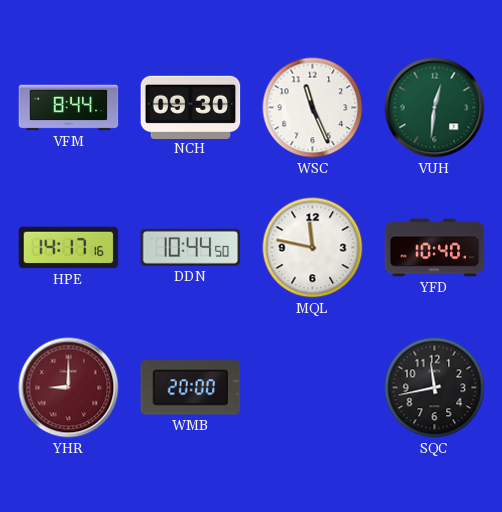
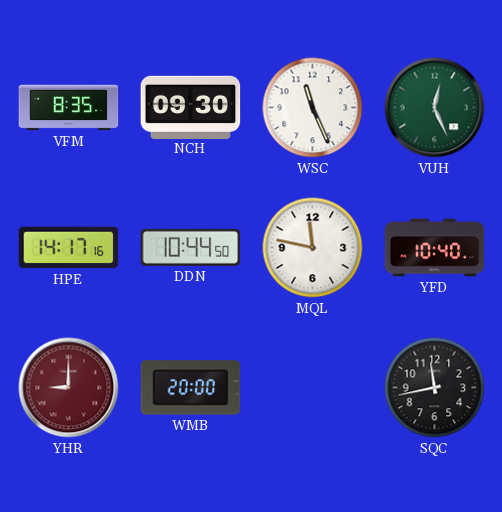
VFM: 8:44 -> 8:35
VUH: 12:31 -> 12:26
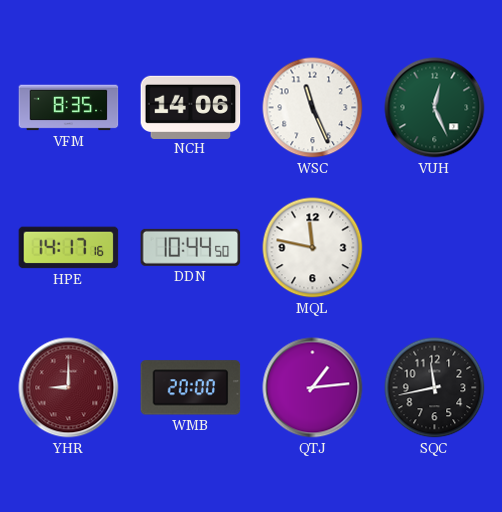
NCH: 09:30 -> 14:06
YFD: 10:40 -> none
QTJ: none -> 1:14
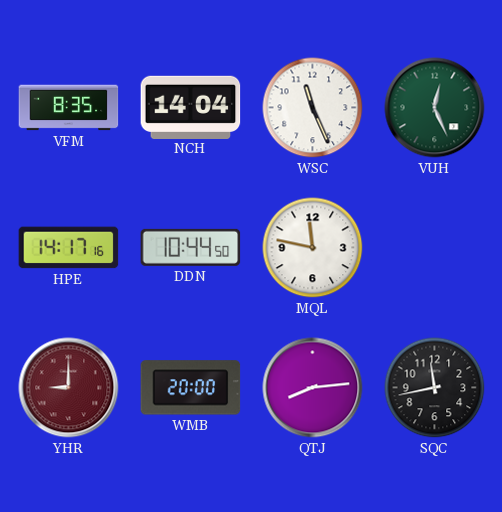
NCH: 14:06 -> 14:04
QTJ: 1:14 -> 8:14
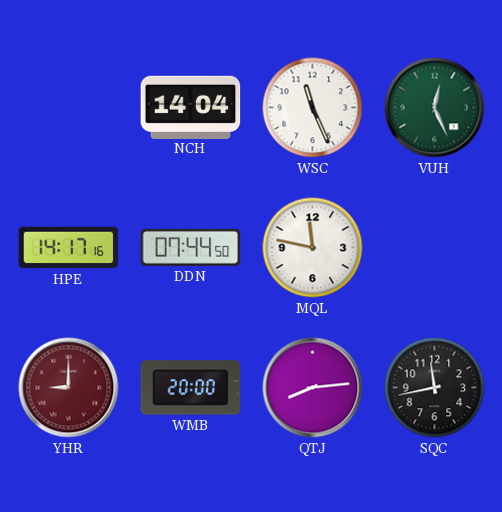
VFM: 8:35 -> none
DDN: 10:44 -> 07:44
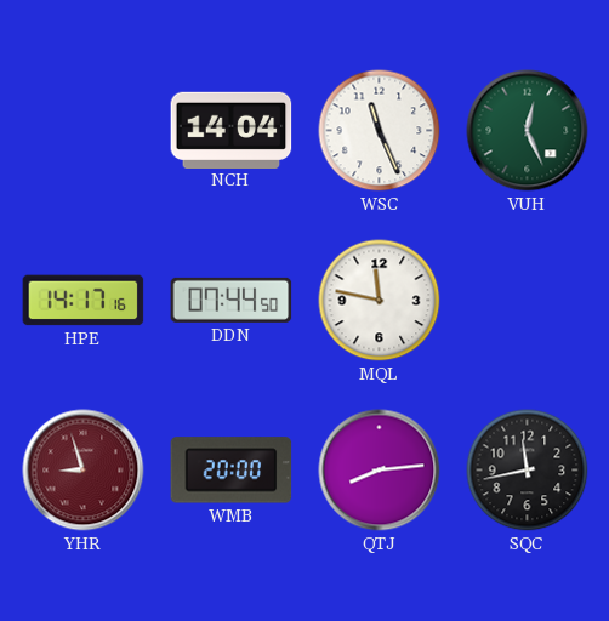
YHR: 9:00 -> 8:57
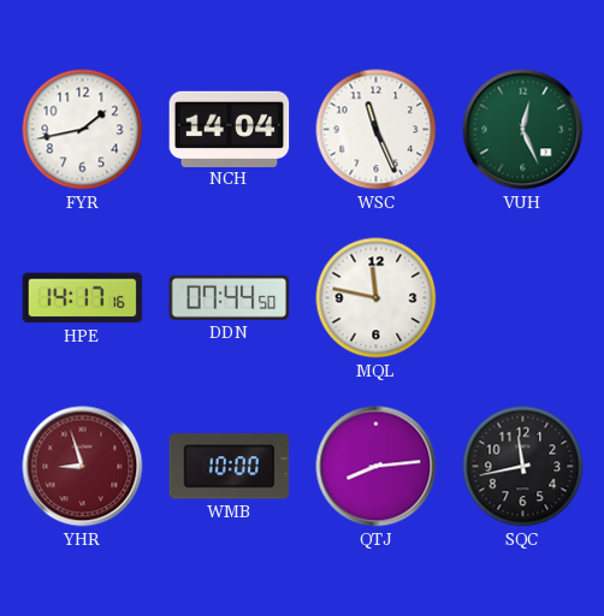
FYR: none -> 1:43
WMB: 20:00 -> 10:00
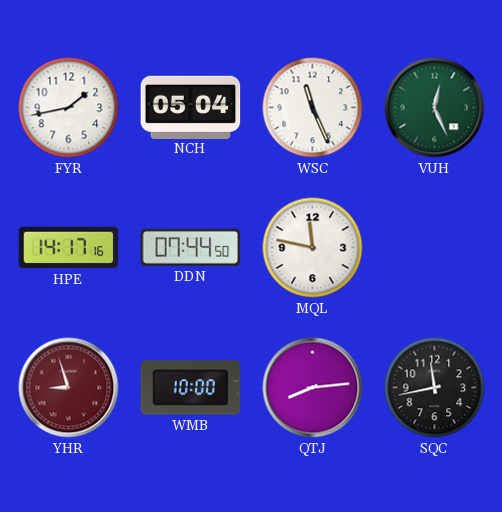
NCH: 14:04 -> 05:04
